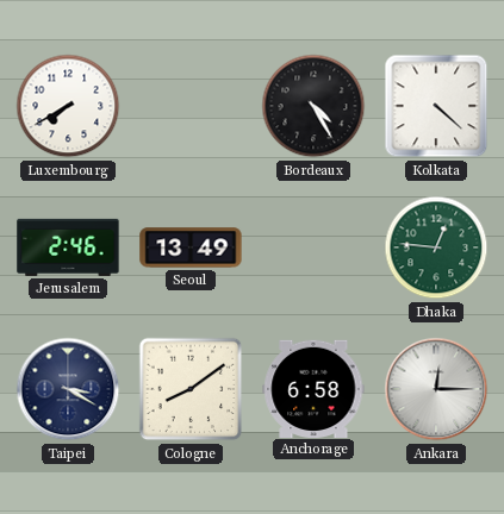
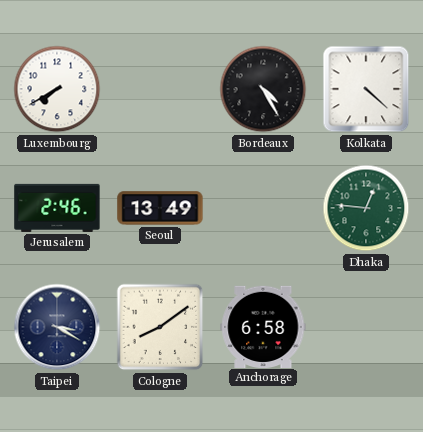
Ankara: 12:15 -> none
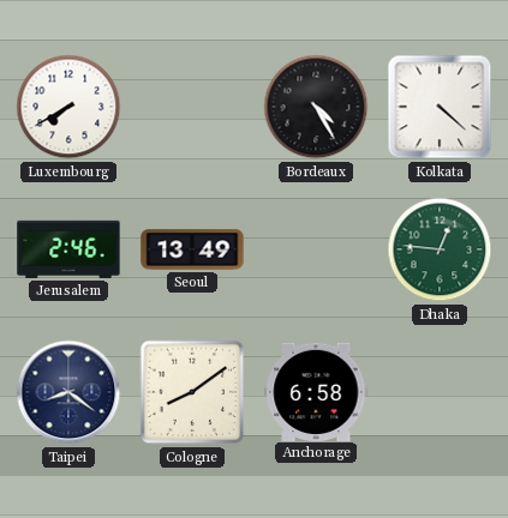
Taipei: 3:20 -> 8:21
